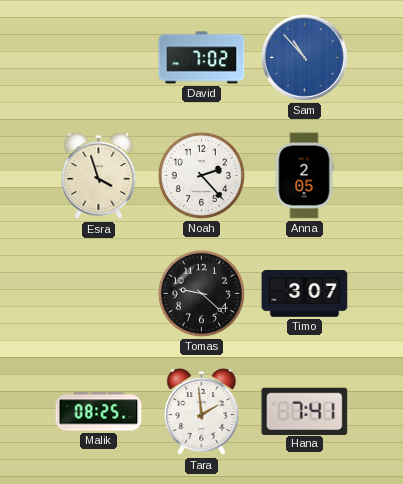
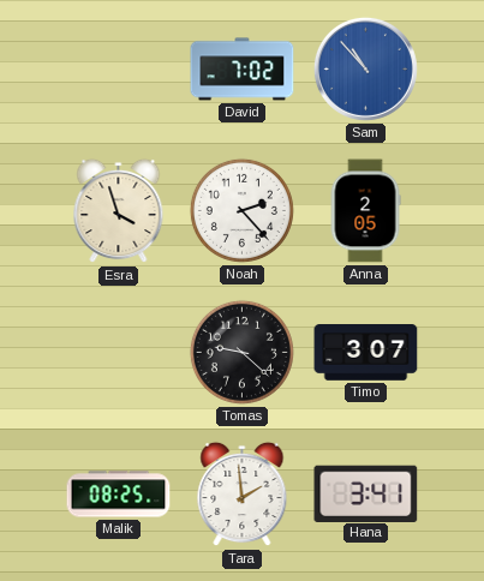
Hana: 7:41 -> 3:41
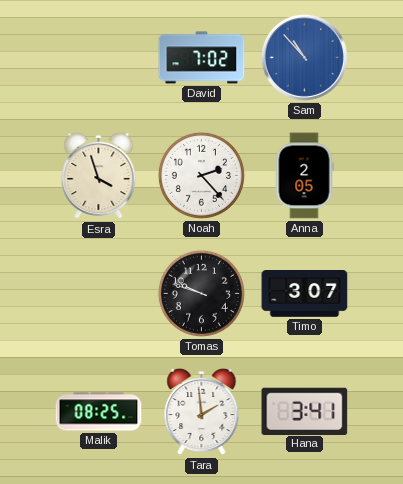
Tomas: 9:22 -> 9:48
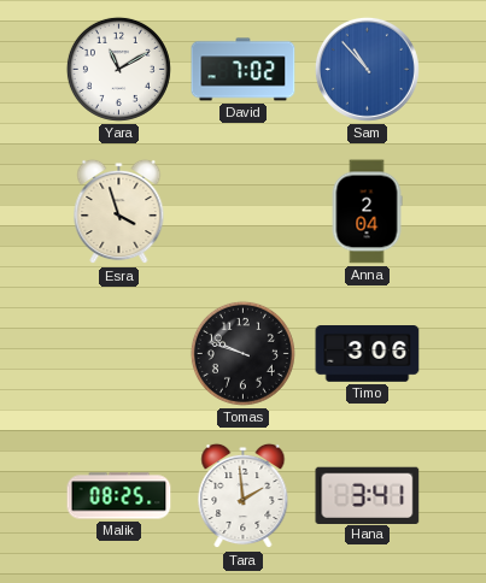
Yara: none -> 11:10
Noah: 2:23 -> none
Anna: 2:05 -> 2:04
Timo: 3:07 -> 3:06
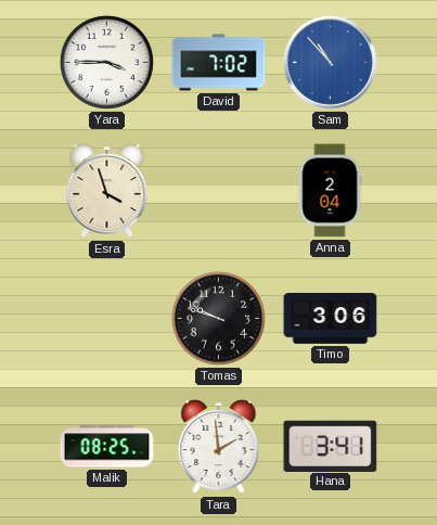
Yara: 11:10 -> 3:45
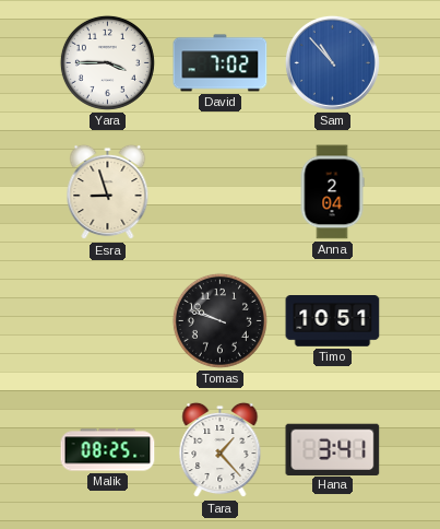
Esra: 3:57 -> 8:57
Timo: 3:06 -> 10:51
Tara: 1:59 -> 1:23
